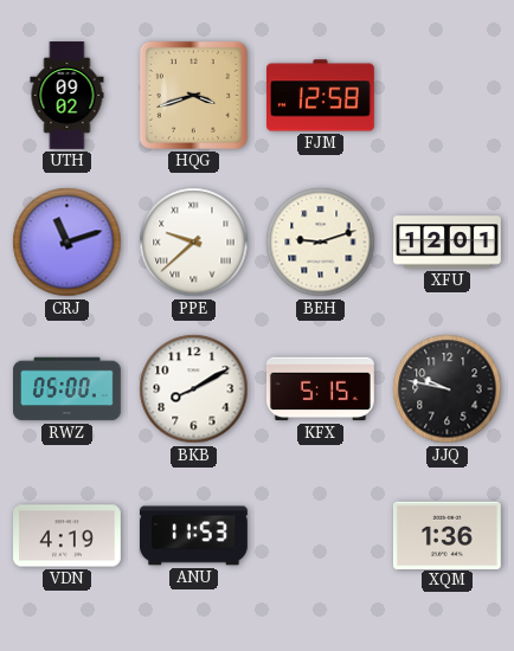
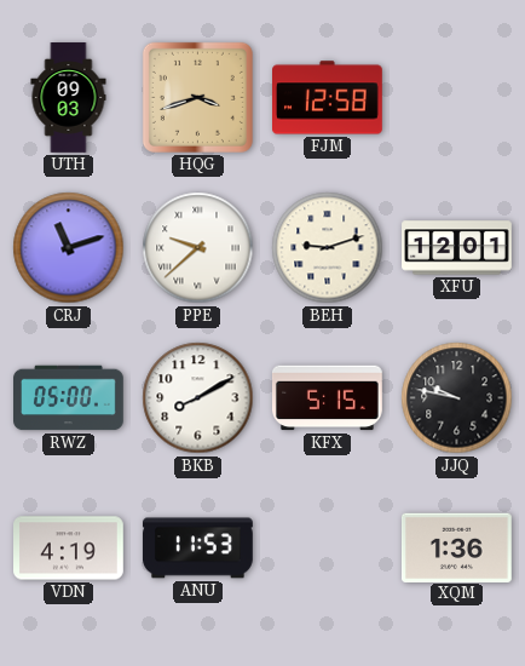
UTH: 09:02 -> 09:03
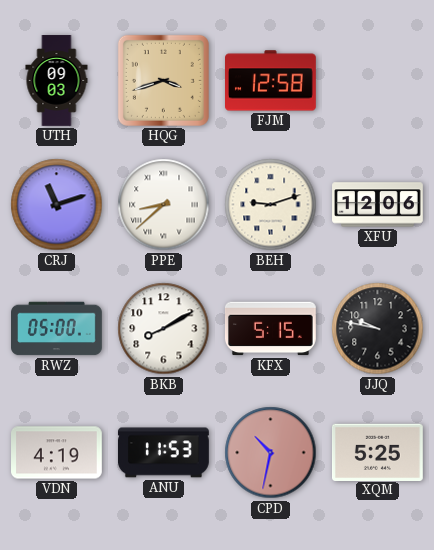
PPE: 9:38 -> 8:38
XFU: 12:01 -> 12:06
CPD: none -> 10:32
XQM: 1:36 -> 5:25
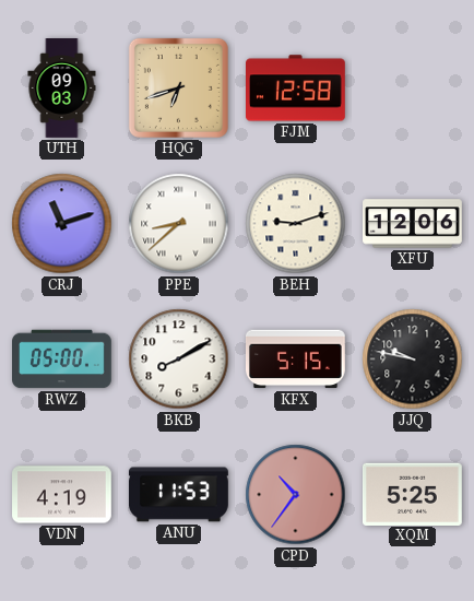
HQG: 3:42 -> 6:42
CPD: 10:32 -> 10:36
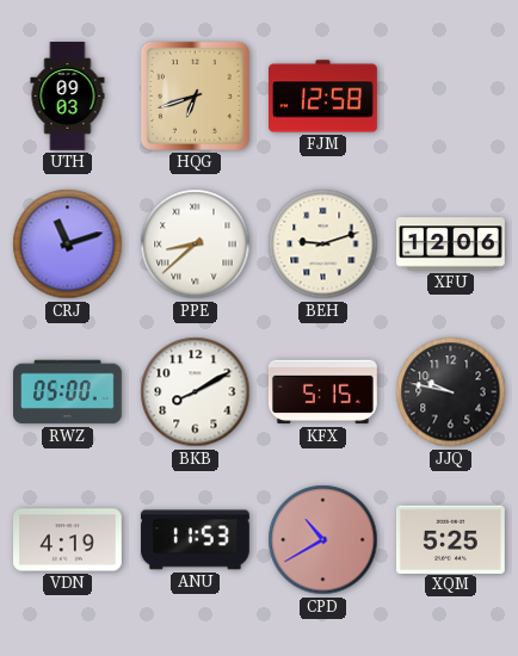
CPD: 10:36 -> 10:40
